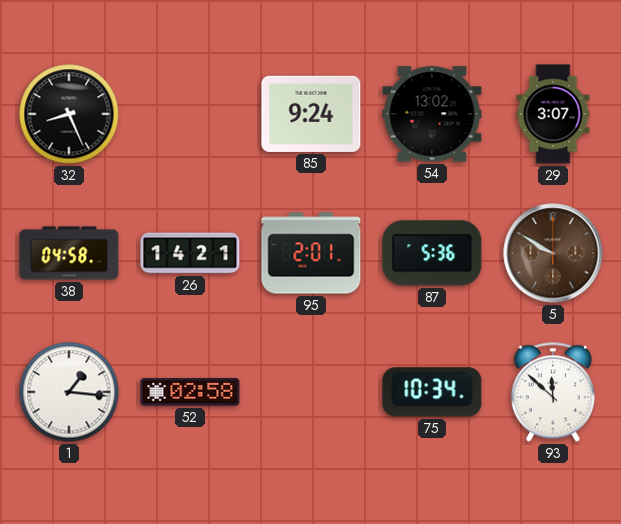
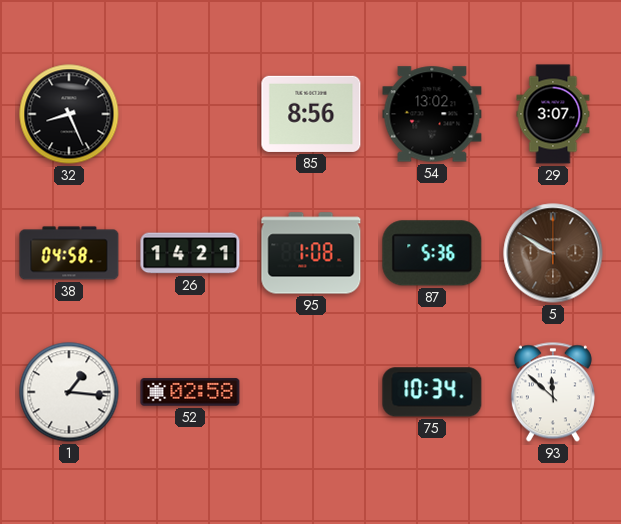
85: 9:24 -> 8:56
95: 2:01 -> 1:08
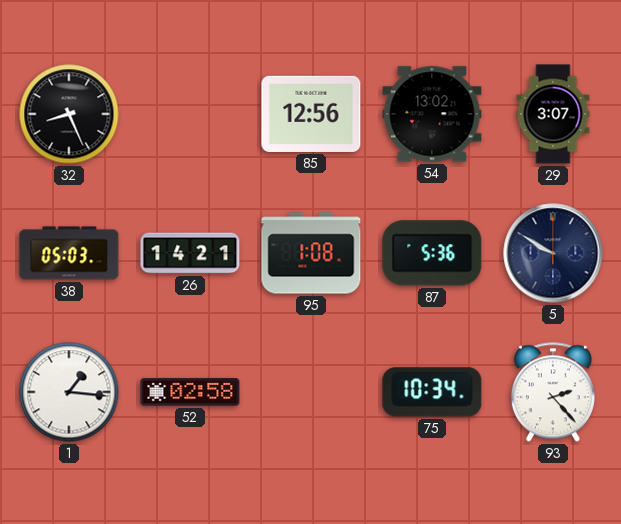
85: 8:56 -> 12:56
38: 04:58 -> 05:03
5 dial: brown -> navy
93: 11:52 -> 2:23
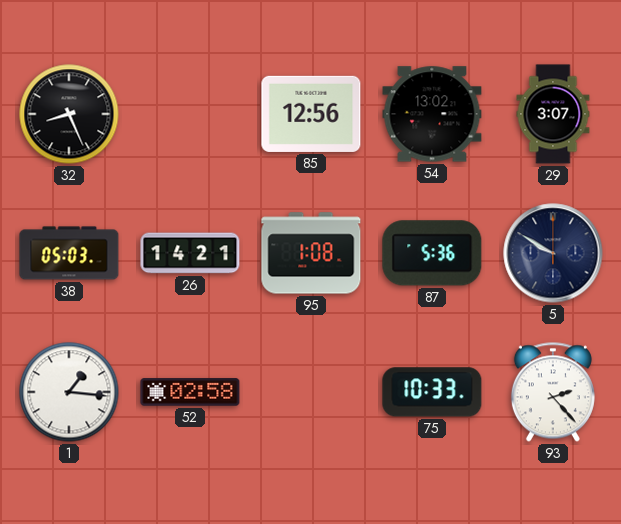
75: 10:34 -> 10:33
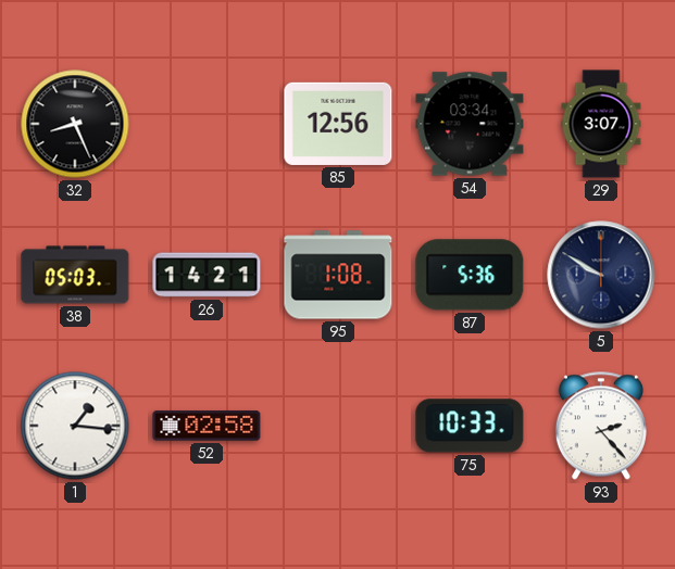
54: 13:02 -> 03:34
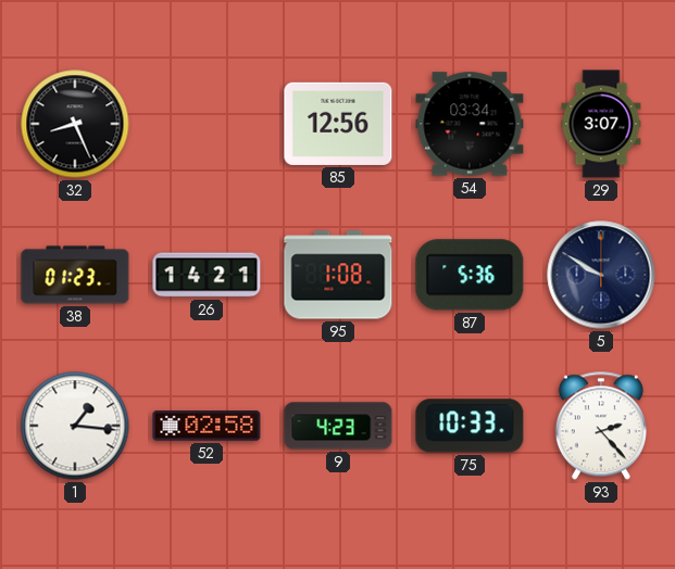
38: 05:03 -> 01:23
9: none -> 4:23
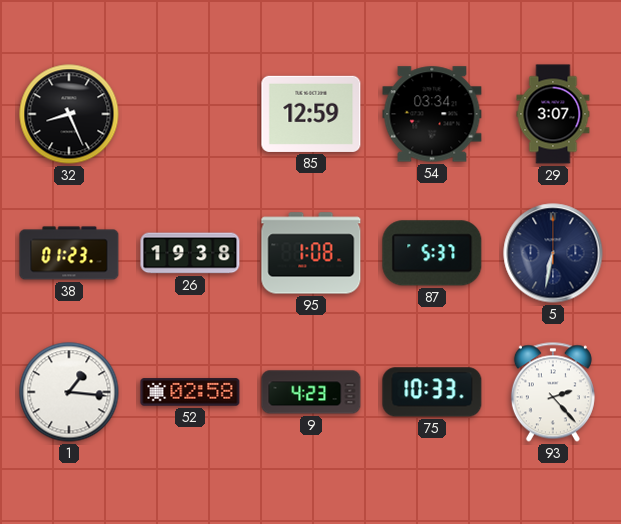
85: 12:56 -> 12:59
26: 14:21 -> 19:38
87: 5:36 -> 5:37
5: 9:50 -> 6:32
